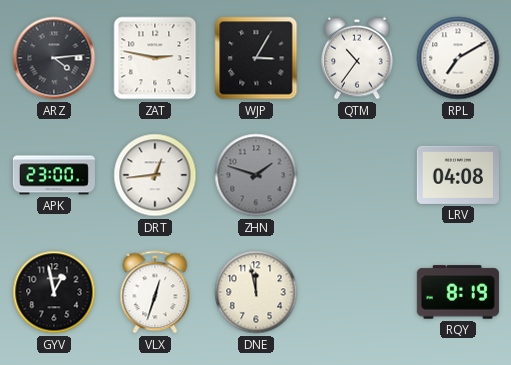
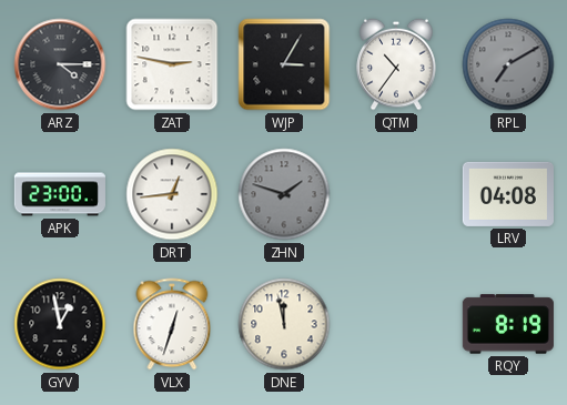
ARZ: 4:14 -> 4:15
RPL dial: white -> grey
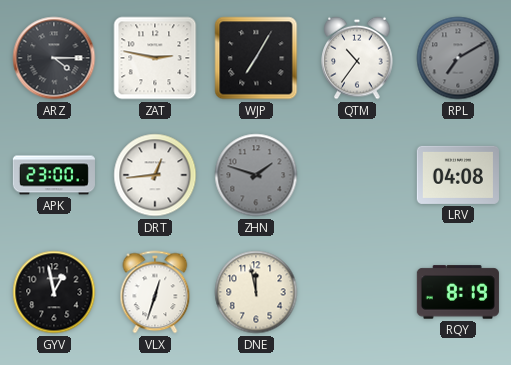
WJP: 3:05 -> 7:05
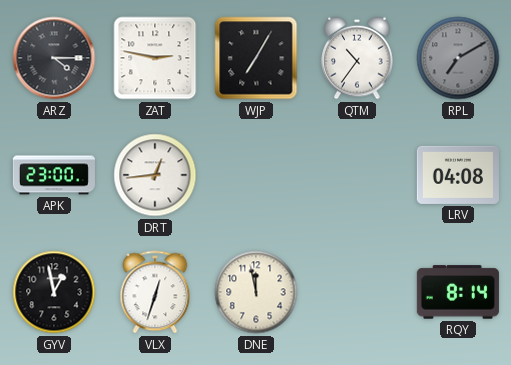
ZHN: 1:48 -> none
RQY: 8:19 -> 8:14
